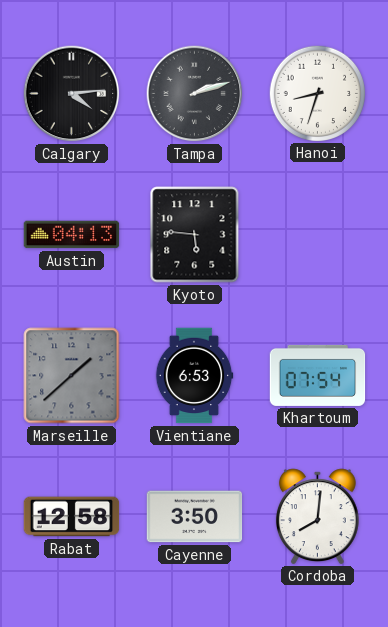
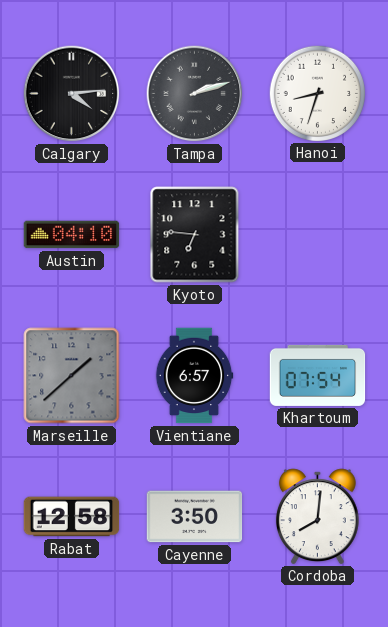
Austin: 04:13 -> 04:10
Kyoto: 5:46 -> 6:46
Vientiane: 6:53 -> 6:57
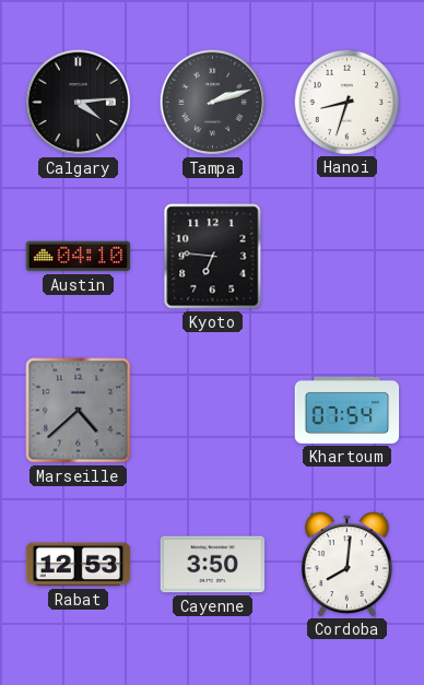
Marseille: 1:38 -> 4:38
Vientiane: 6:57 -> none
Rabat: 12:58 -> 12:53
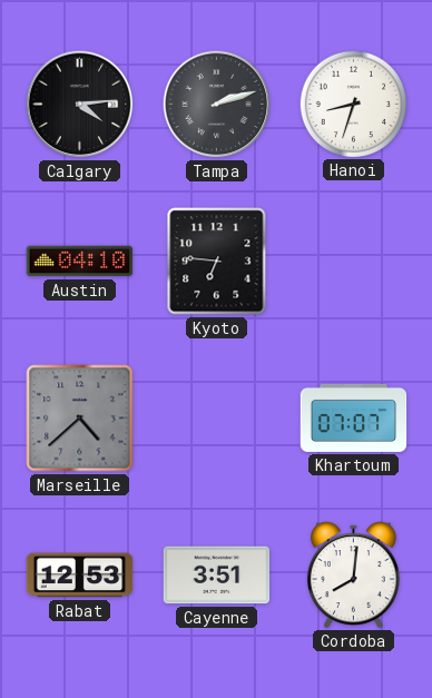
Khartoum: 07:54 -> 07:07
Cayenne: 3:50 -> 3:51
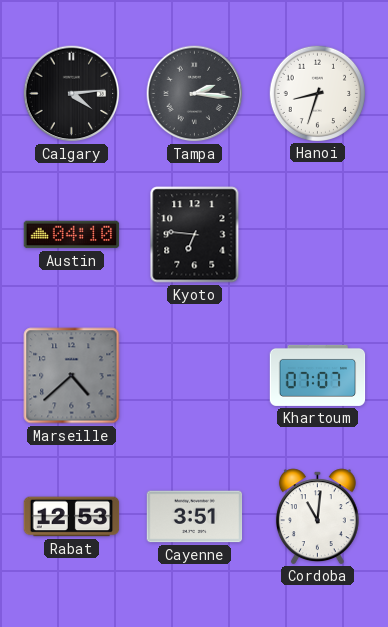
Tampa: 2:12 -> 2:16
Cordoba: 8:01 -> 11:01
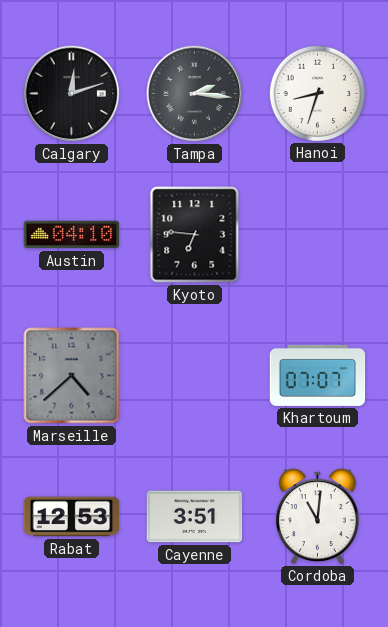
Calgary: 4:14 -> 12:12
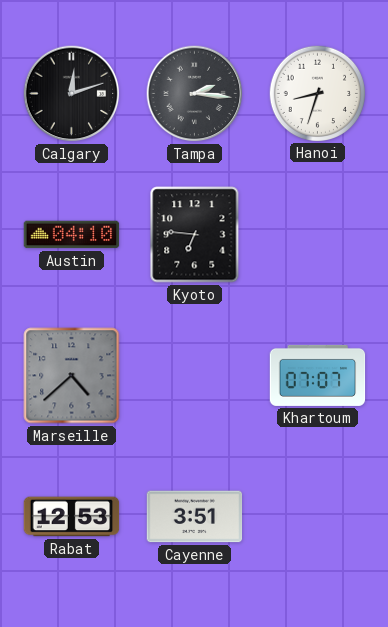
Cordoba: 11:01 -> none
